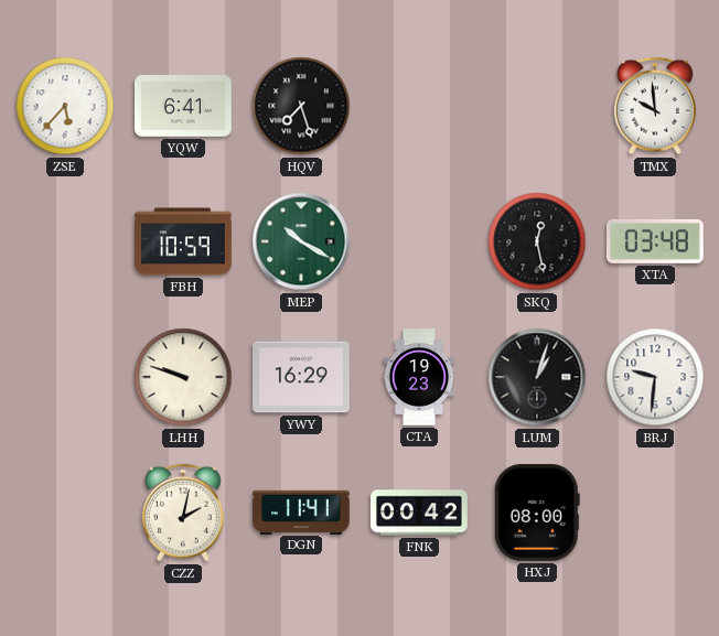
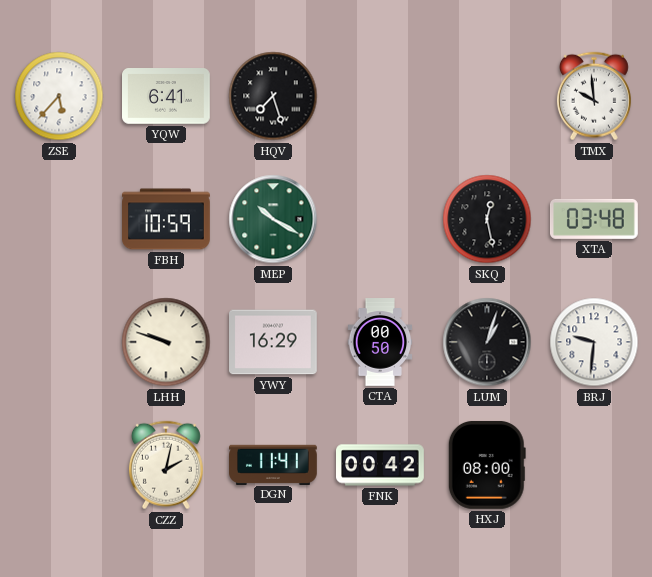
CTA: 19:23 -> 00:50
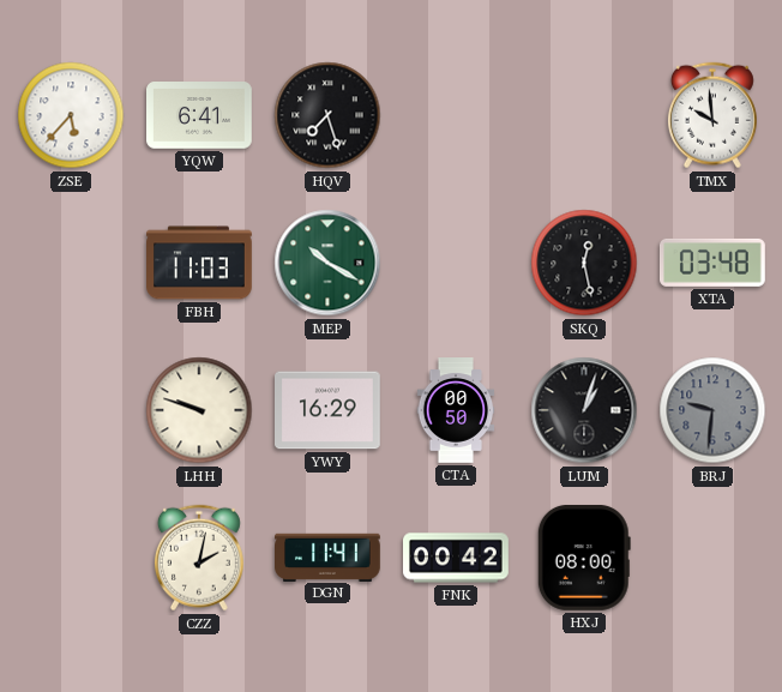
FBH: 10:59 -> 11:03
BRJ dial: white -> grey
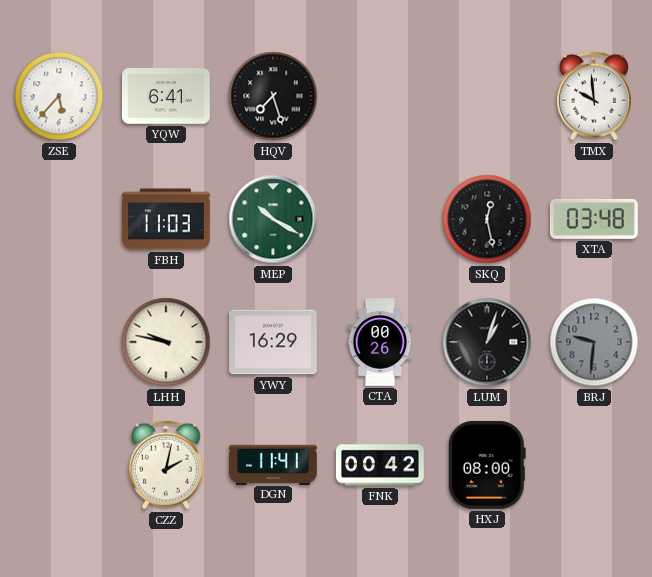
LHH: 9:48 -> 9:47
CTA: 00:50 -> 00:26
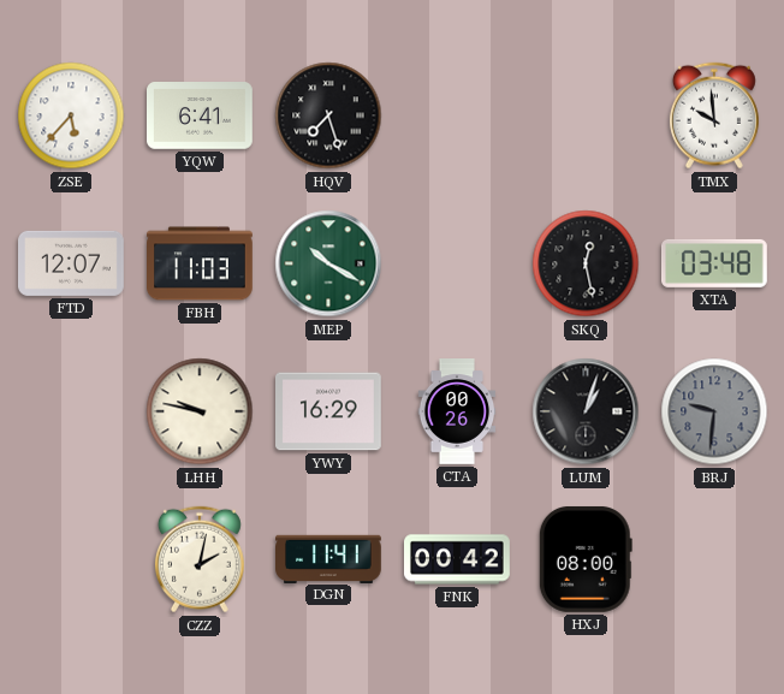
FTD: none -> 12:07
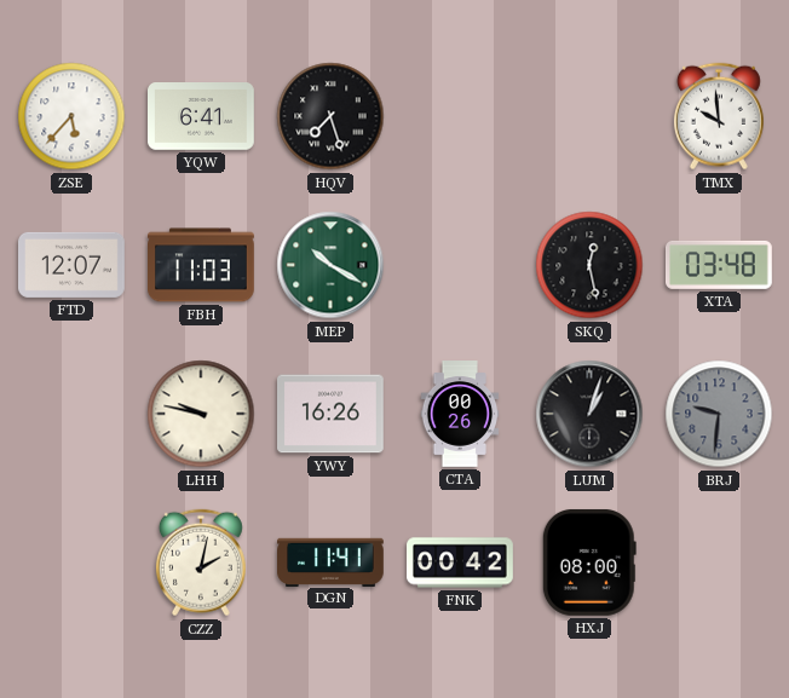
YWY: 16:29 -> 16:26
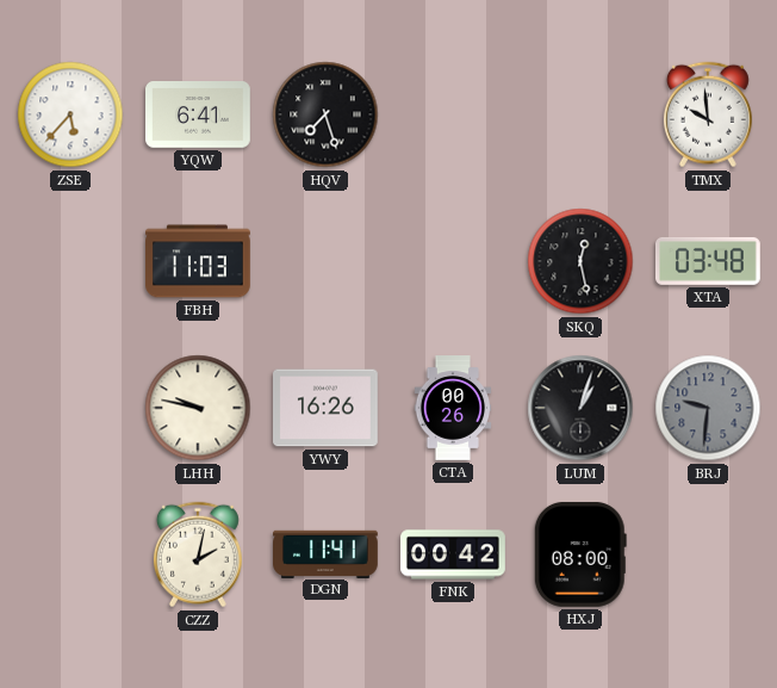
FTD: 12:07 -> none
MEP: 10:20 -> none
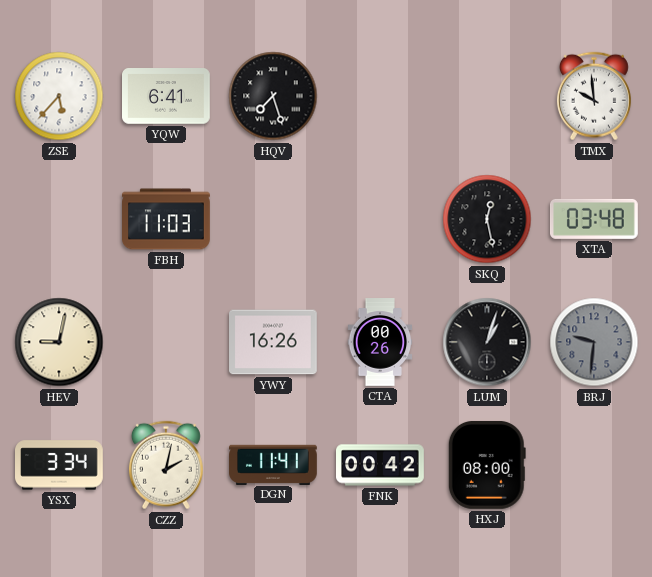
HEV: none -> 9:02
LHH: 9:47 -> none
YSX: none -> 3:34
